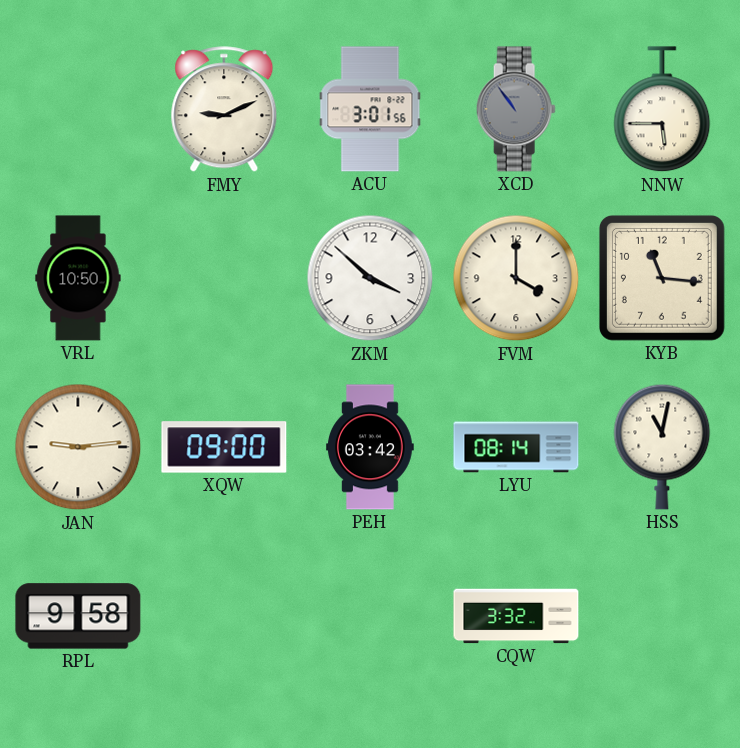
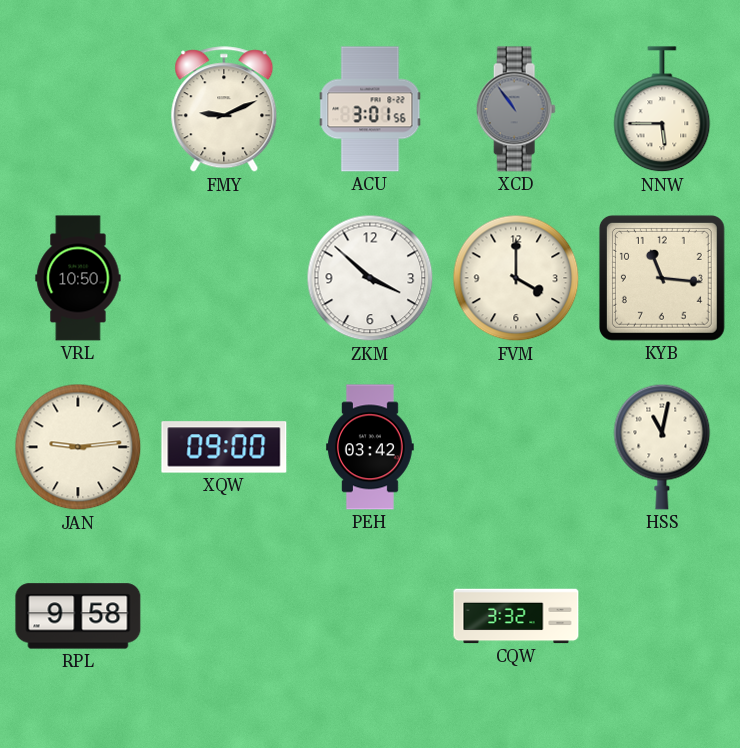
LYU: 08:14 -> none
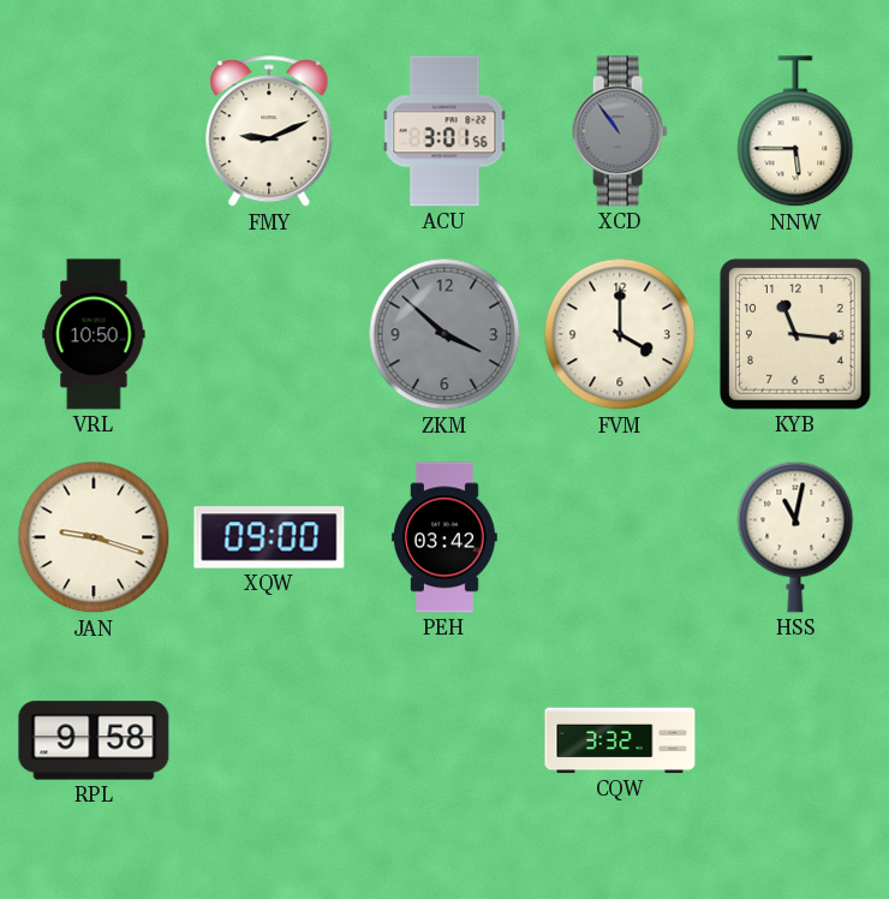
ZKM dial: white -> grey
JAN: 9:14 -> 9:18
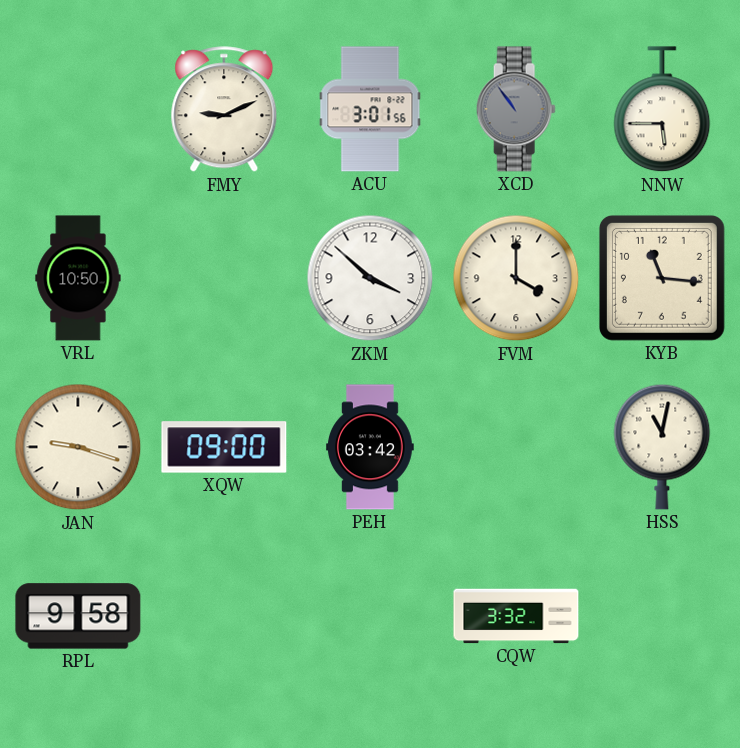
ZKM dial: grey -> white
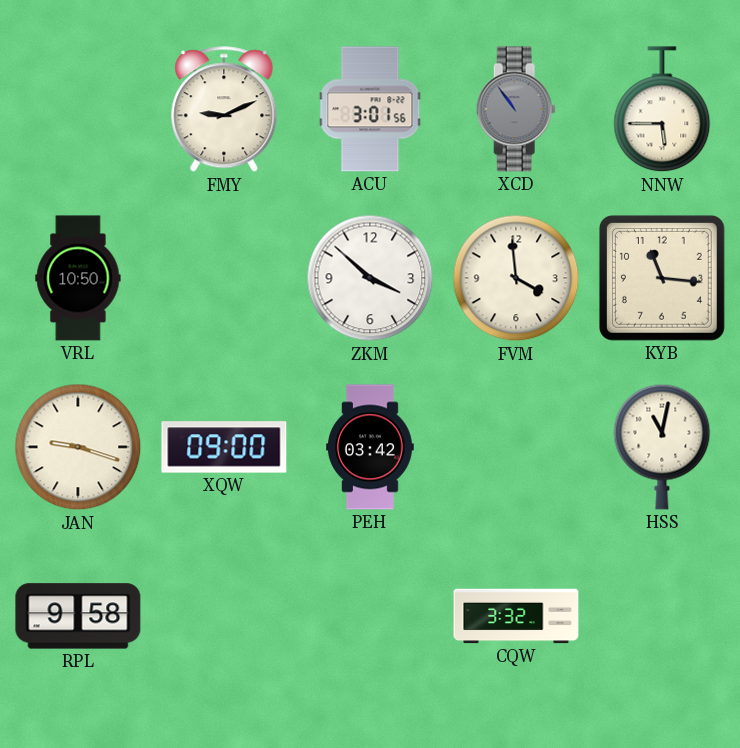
FVM: 4:00 -> 3:59
